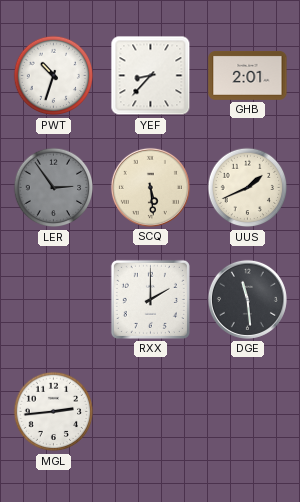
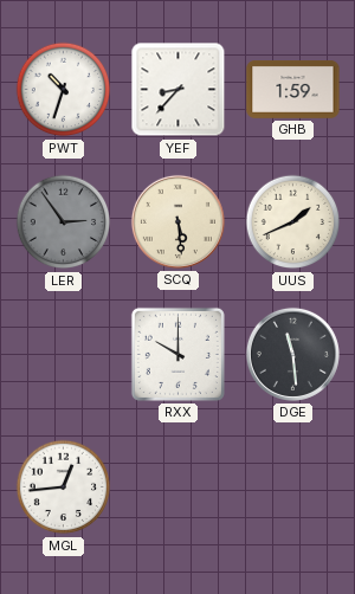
GHB: 2:01 -> 1:59
RXX: 2:00 -> 10:00
MGL: 2:44 -> 12:44
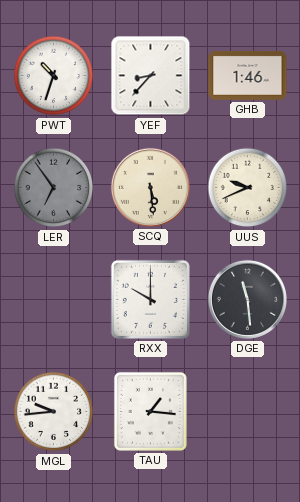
GHB: 1:59 -> 1:46
LER: 2:54 -> 6:54
UUS: 1:41 -> 9:41
MGL: 12:44 -> 9:44
TAU: none -> 1:16
